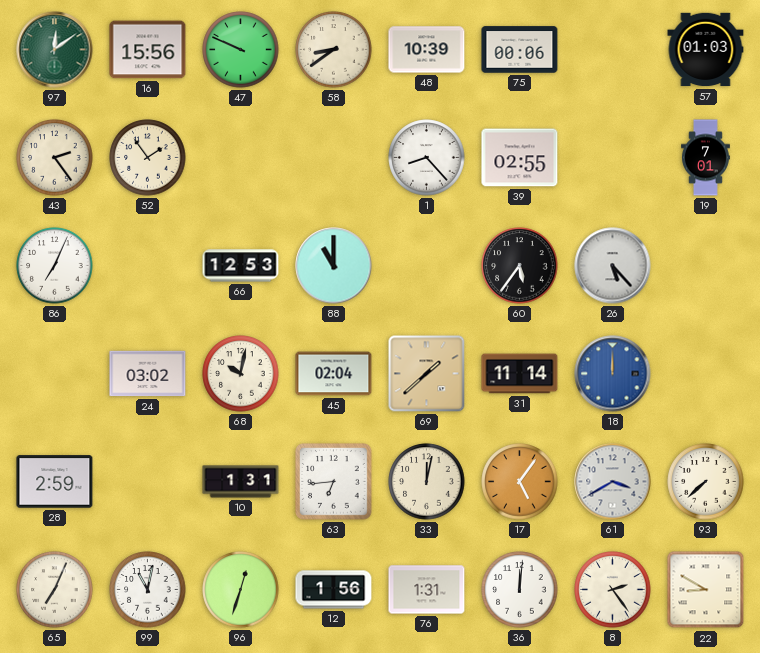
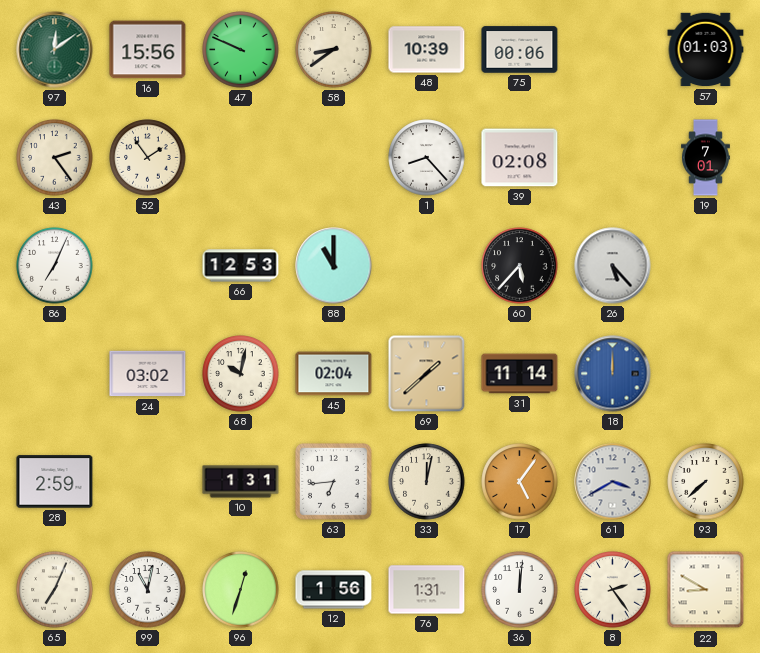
39: 02:55 -> 02:08
60: 5:36 -> 5:37
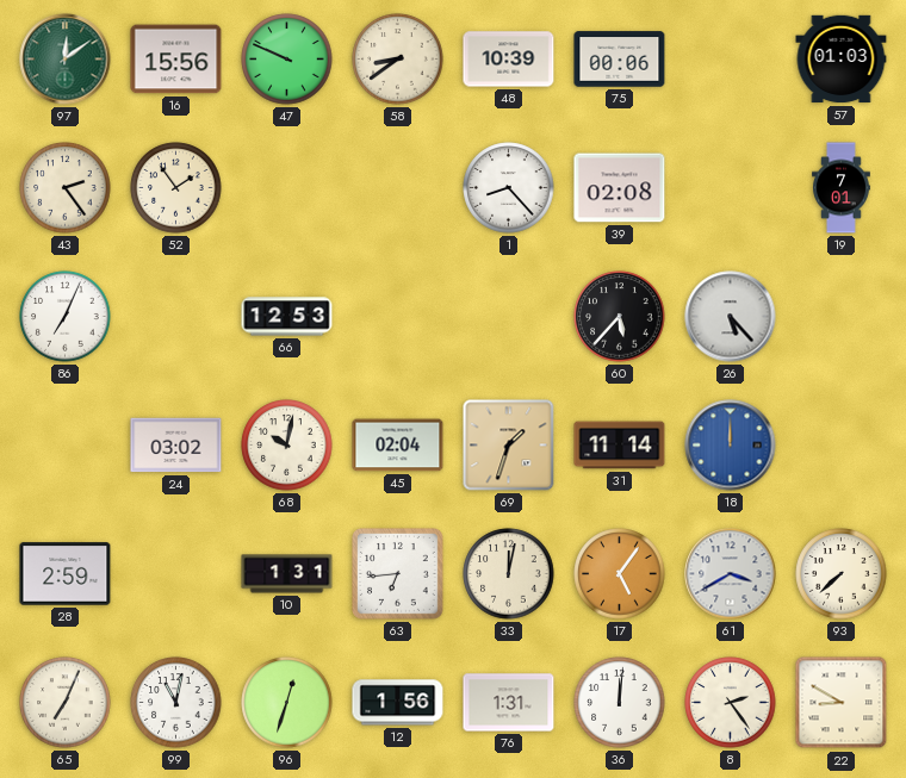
88: 11:00 -> none
69: 1:38 -> 1:33
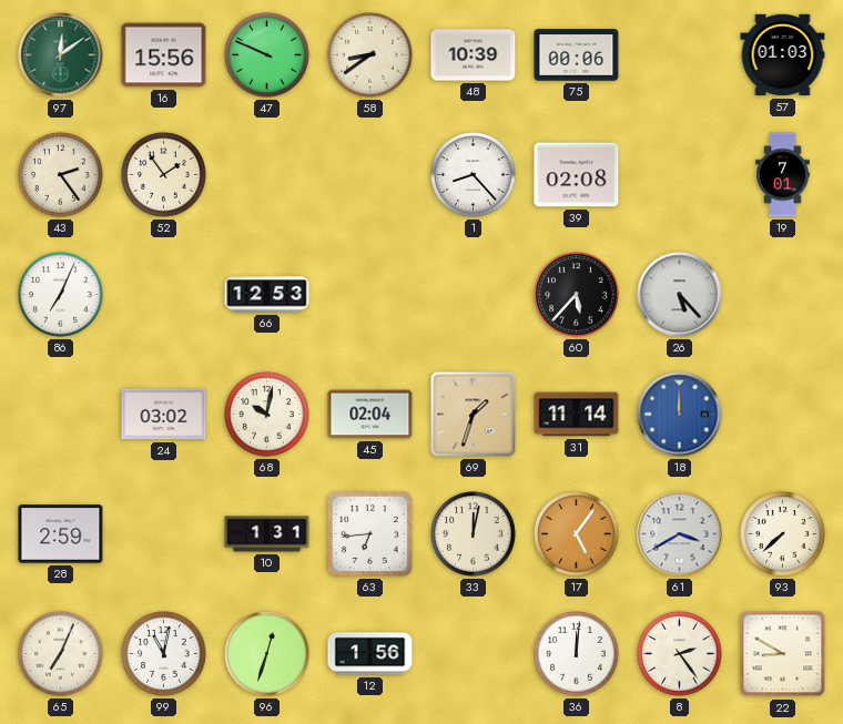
76: 1:31 -> none
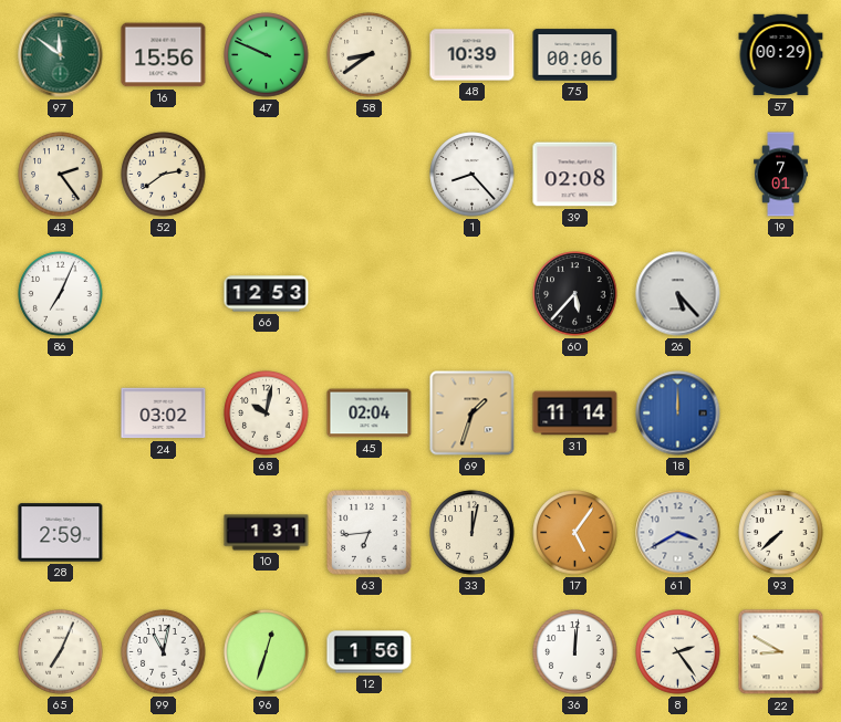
97: 12:09 -> 11:51
57: 01:03 -> 00:29
52: 1:54 -> 2:39
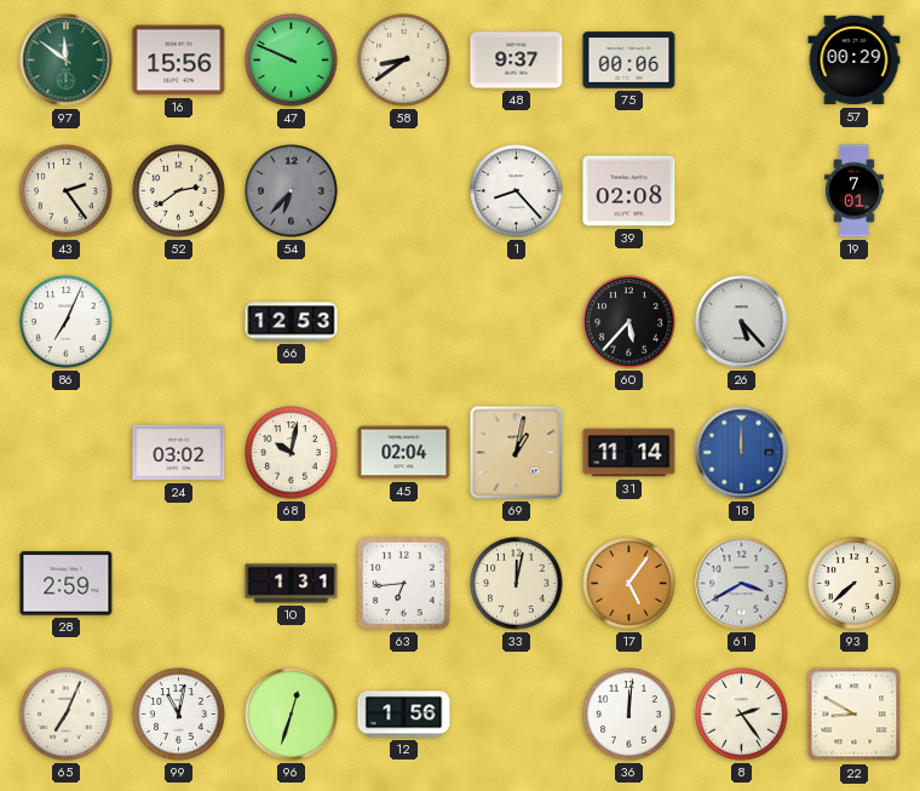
48: 10:39 -> 9:37
54: none -> 6:37
69: 1:33 -> 1:02
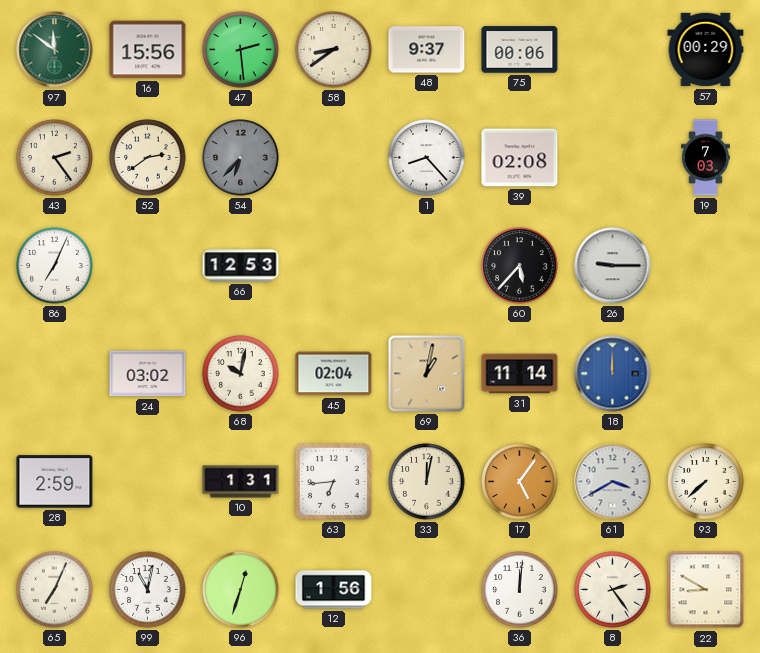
47: 9:49 -> 2:29
19: 7:01 -> 7:03
26: 5:23 -> 9:15
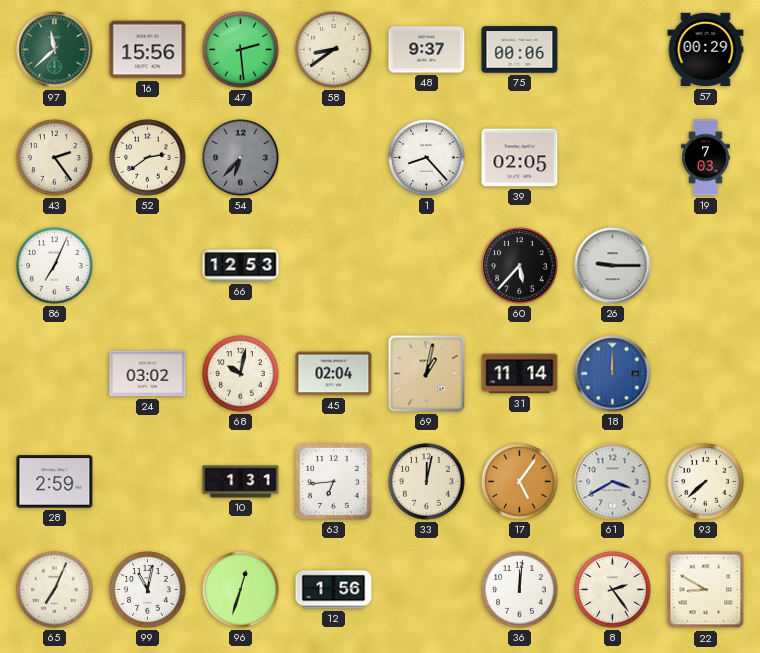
97: 11:51 -> 11:38
39: 02:08 -> 02:05
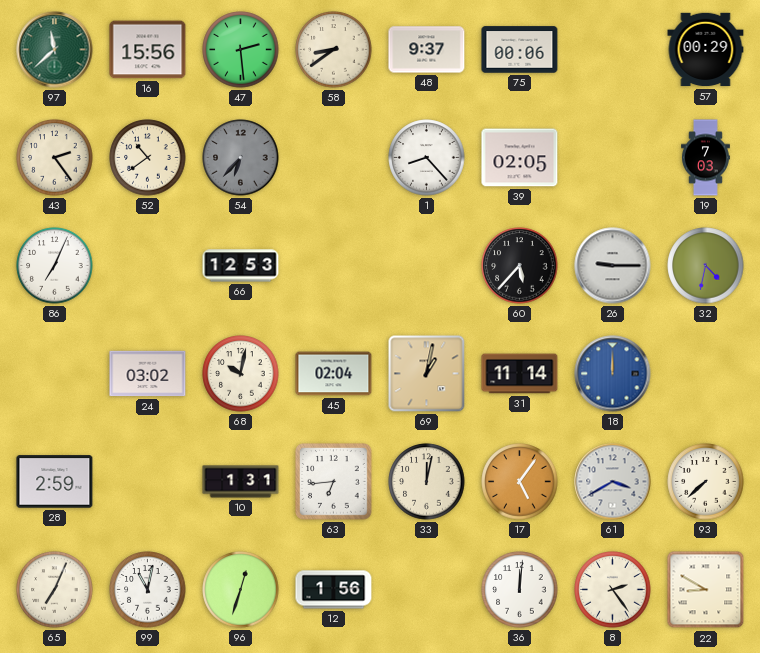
52: 2:39 -> 10:39
32: none -> 4:32
